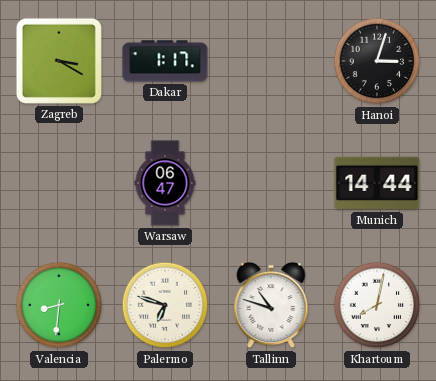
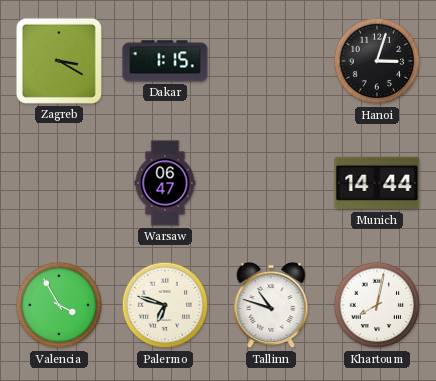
Dakar: 1:17 -> 1:15
Valencia: 8:31 -> 3:55
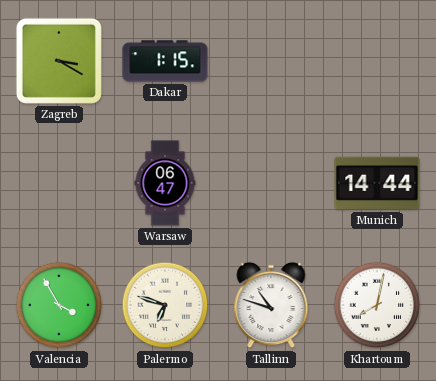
Hanoi: 3:03 -> none
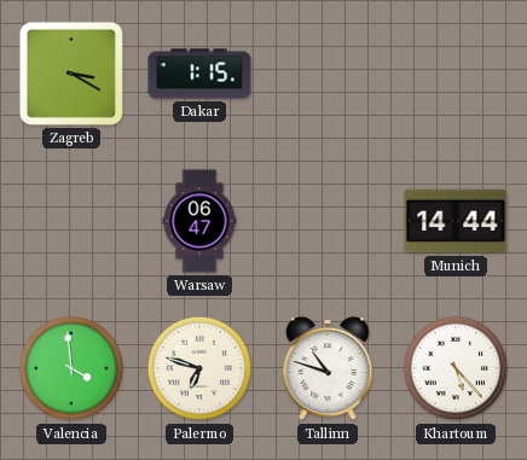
Valencia: 3:55 -> 3:59
Khartoum: 8:02 -> 5:23
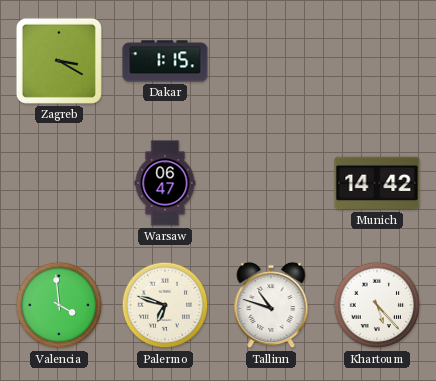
Munich: 14:44 -> 14:42
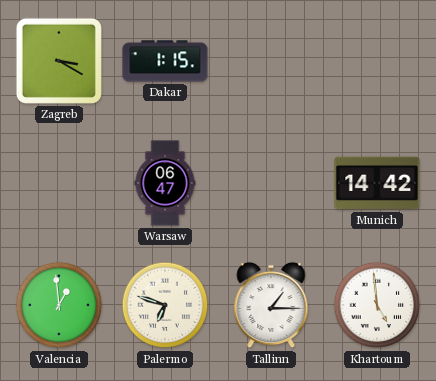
Valencia: 3:59 -> 12:59
Tallinn: 10:48 -> 1:15
Khartoum: 5:23 -> 4:59
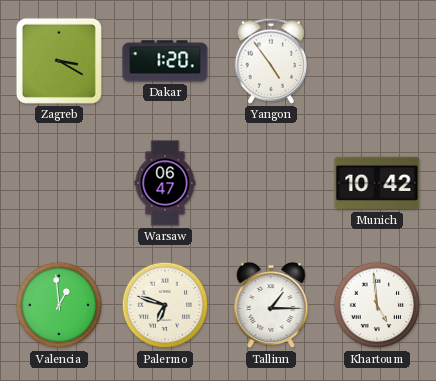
Dakar: 1:15 -> 1:20
Yangon: none -> 4:54
Munich: 14:42 -> 10:42
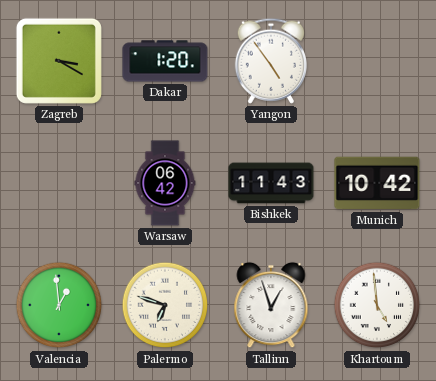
Warsaw: 06:47 -> 06:42
Bishkek: none -> 11:43
Tallinn: 1:15 -> 12:57
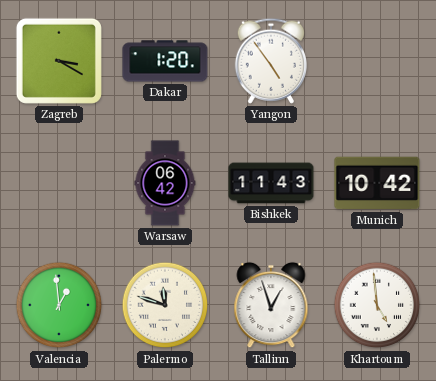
Palermo: 6:48 -> 11:48
